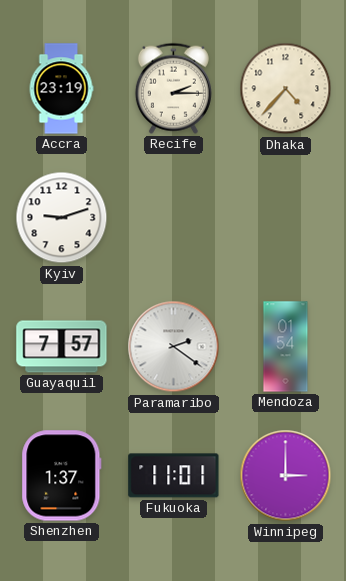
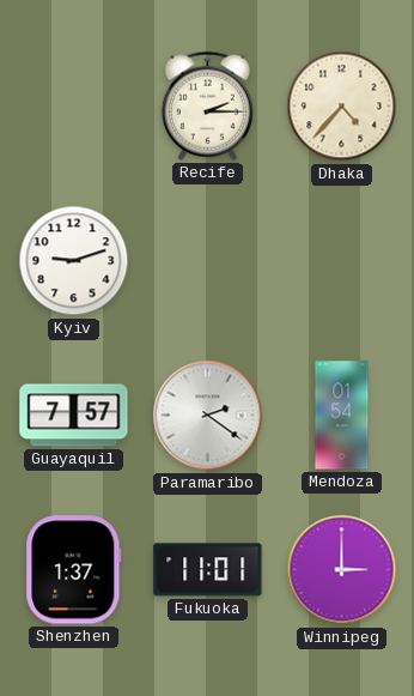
Accra: 23:19 -> none
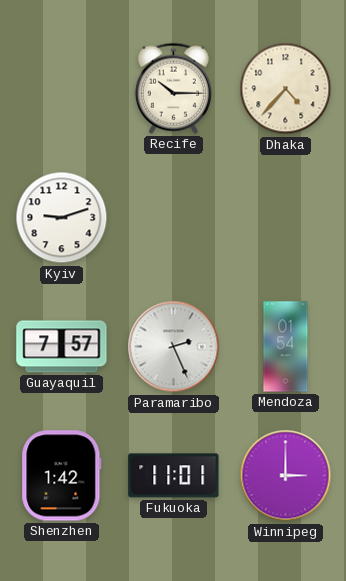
Recife: 2:15 -> 10:15
Paramaribo: 2:21 -> 2:26
Shenzhen: 1:37 -> 1:42
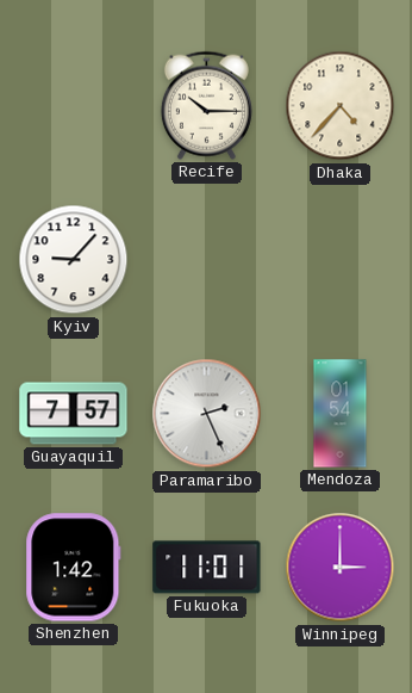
Kyiv: 9:12 -> 9:07
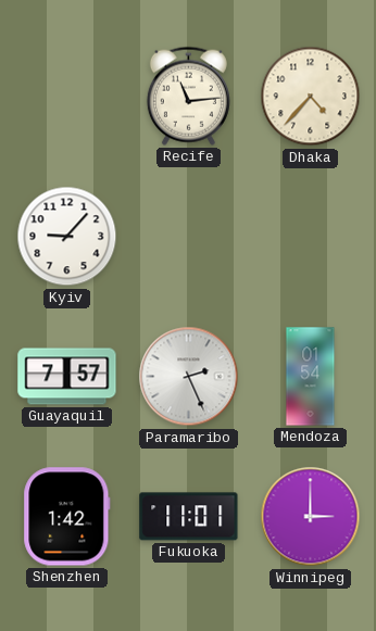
Recife: 10:15 -> 11:14
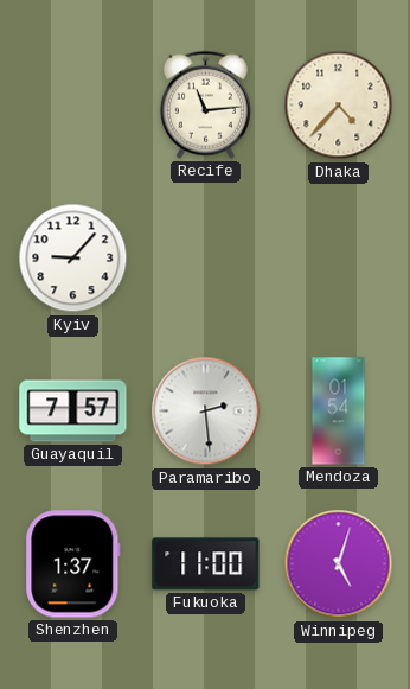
Paramaribo: 2:26 -> 2:29
Shenzhen: 1:42 -> 1:37
Fukuoka: 11:01 -> 11:00
Winnipeg: 3:00 -> 5:03
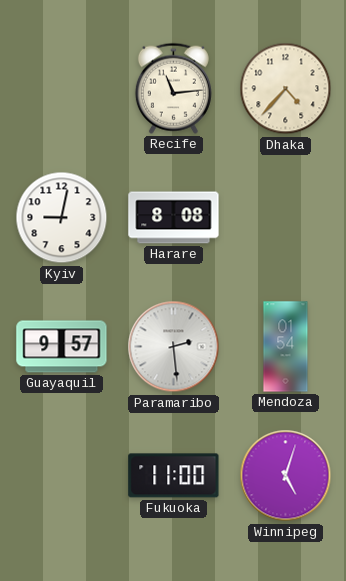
Kyiv: 9:07 -> 9:02
Harare: none -> 8:08
Guayaquil: 7:57 -> 9:57
Shenzhen: 1:37 -> none
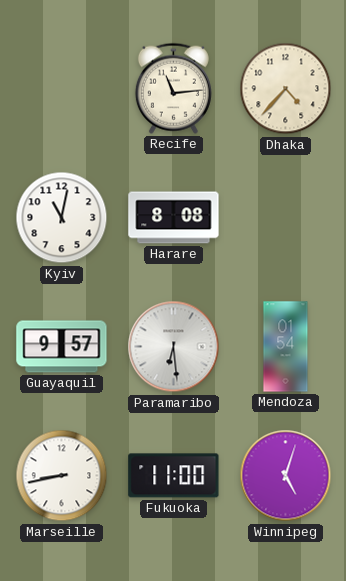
Kyiv: 9:02 -> 11:02
Paramaribo: 2:29 -> 6:29
Marseille: none -> 8:43
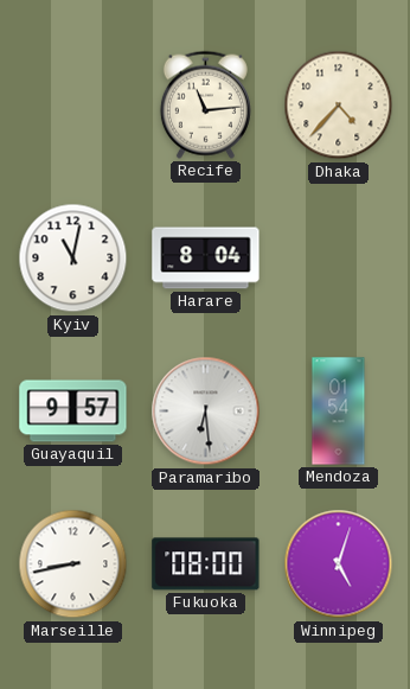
Harare: 8:08 -> 8:04
Fukuoka: 11:00 -> 08:00
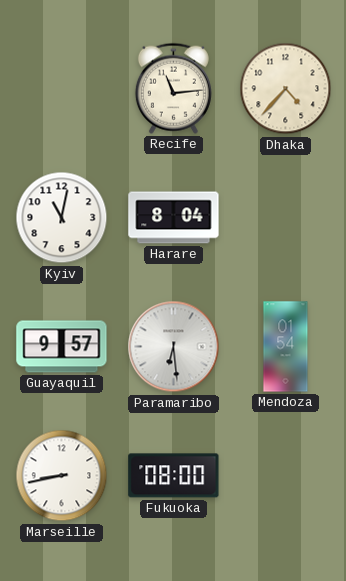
Winnipeg: 5:03 -> none
